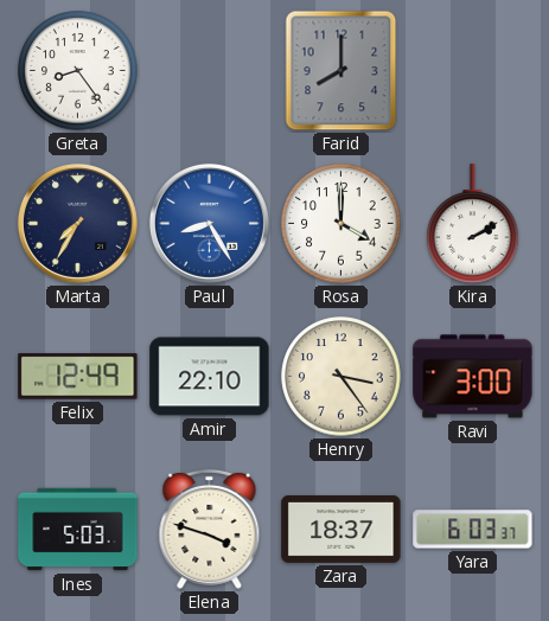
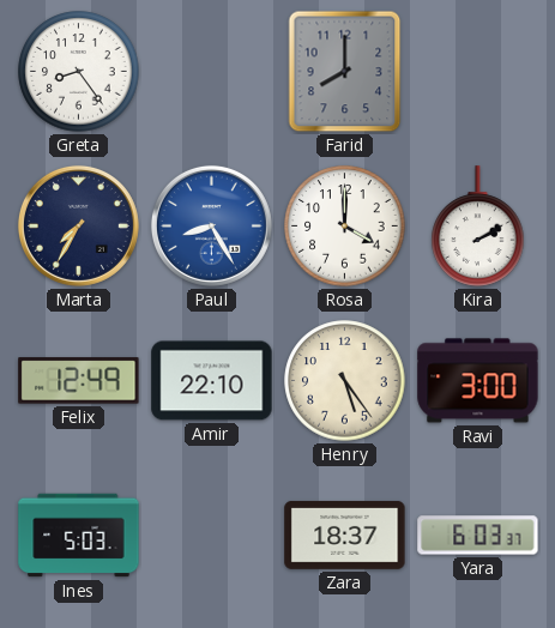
Henry: 3:24 -> 5:24
Elena: 3:48 -> none
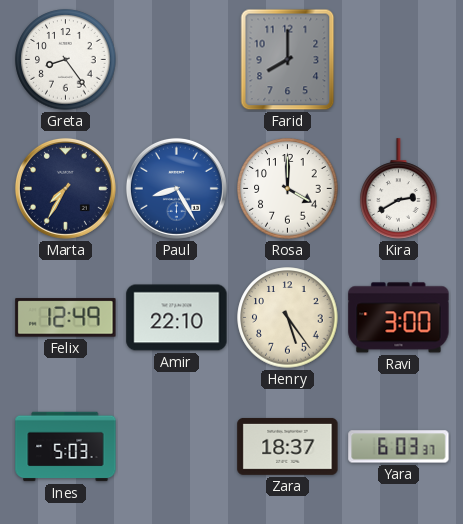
Kira: 2:10 -> 2:40
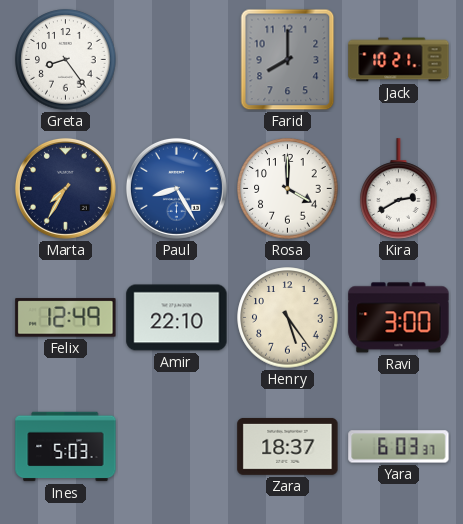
Jack: none -> 10:21
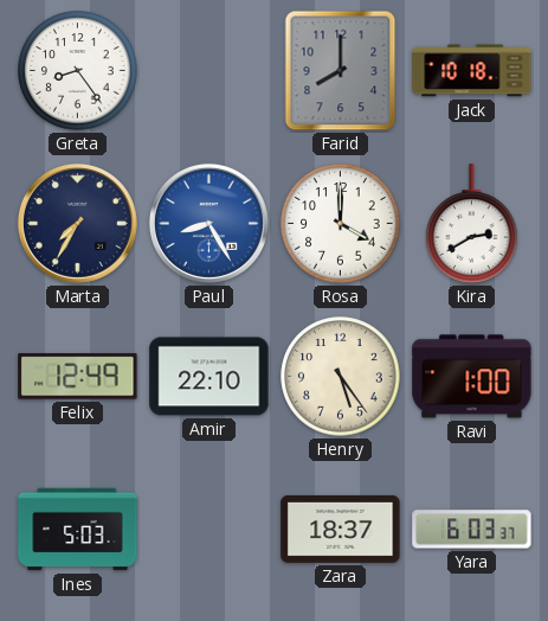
Jack: 10:21 -> 10:18
Ravi: 3:00 -> 1:00
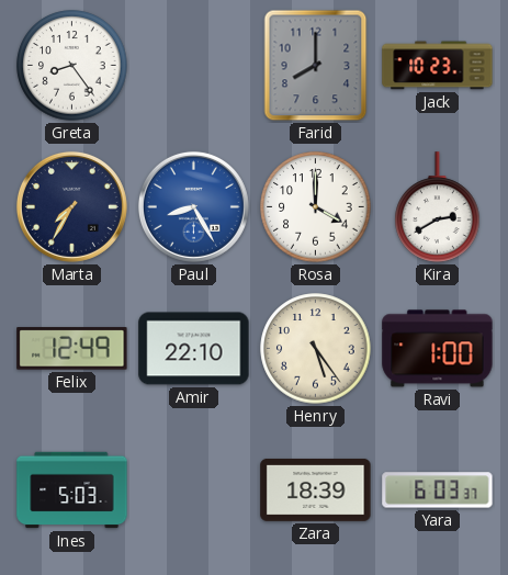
Jack: 10:18 -> 10:23
Zara: 18:37 -> 18:39
